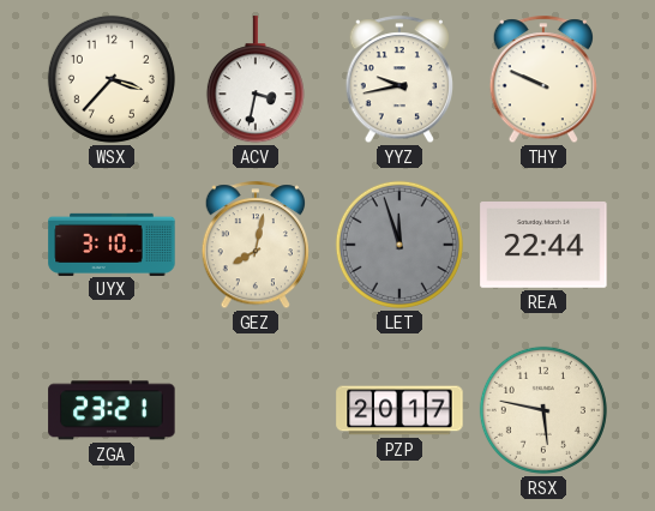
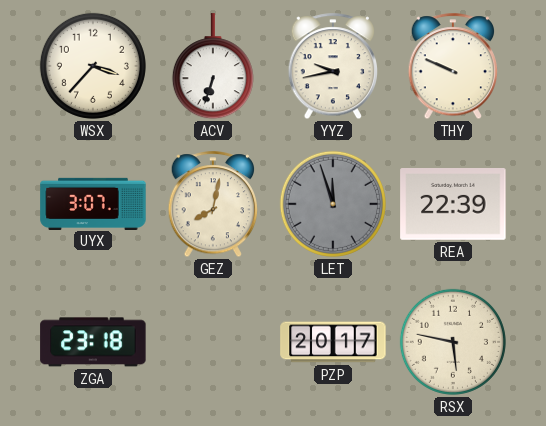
ACV: 3:32 -> 6:33
UYX: 3:10 -> 3:07
REA: 22:44 -> 22:39
ZGA: 23:21 -> 23:18
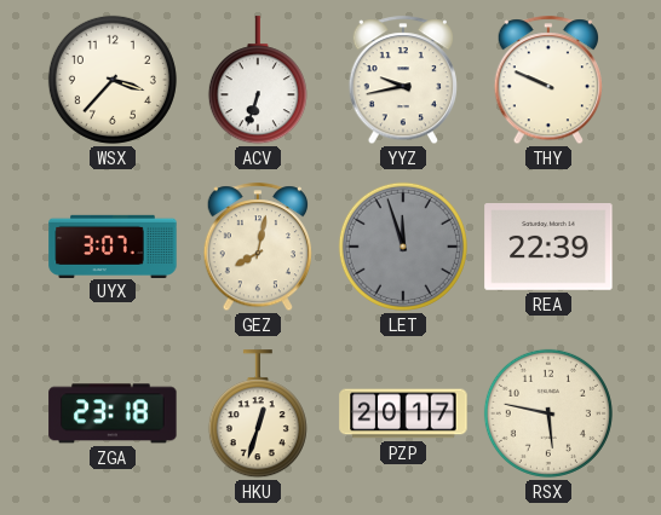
HKU: none -> 12:33
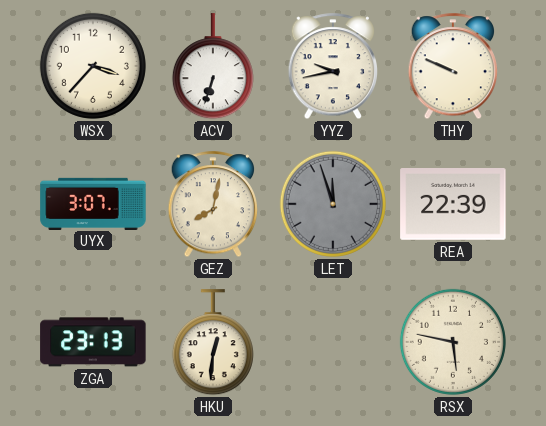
ZGA: 23:18 -> 23:13
HKU: 12:33 -> 12:31
PZP: 20:17 -> none
